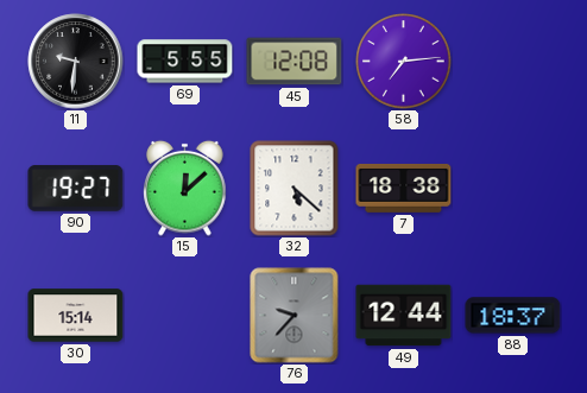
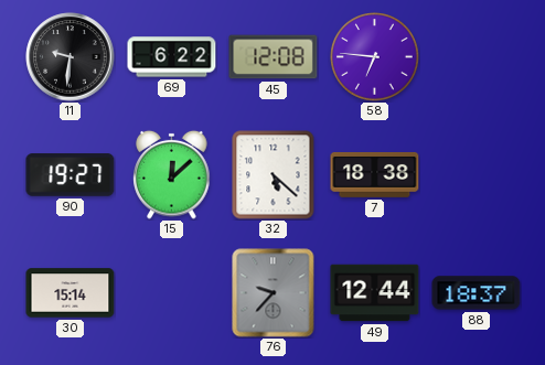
69: 5:55 -> 6:22
58: 7:14 -> 6:46
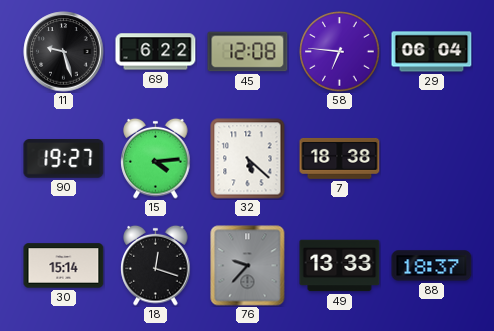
11: 9:31 -> 9:27
29: none -> 06:04
15: 12:08 -> 4:14
18: none -> 12:18
49: 12:44 -> 13:33
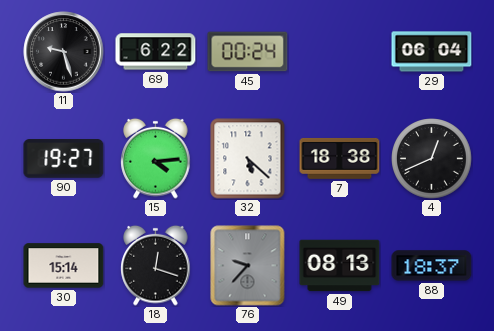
45: 12:08 -> 00:24
58: 6:46 -> none
4: none -> 12:41
49: 13:33 -> 08:13
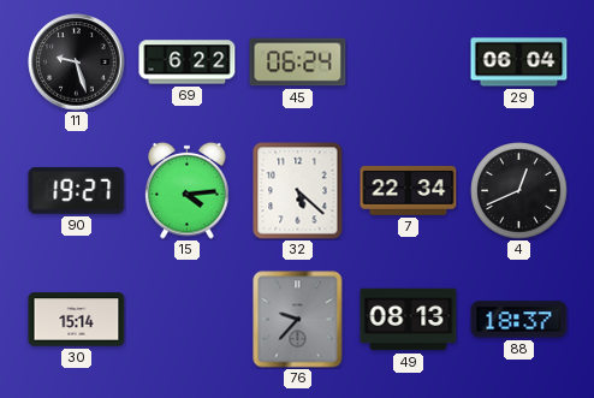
45: 00:24 -> 06:24
7: 18:38 -> 22:34
18: 12:18 -> none
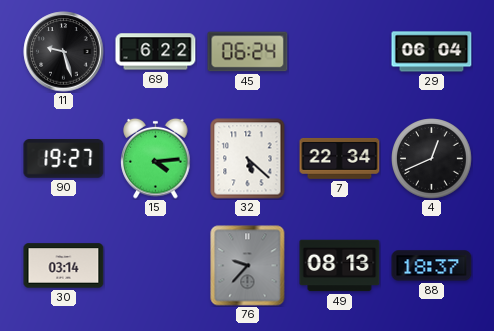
30: 15:14 -> 03:14
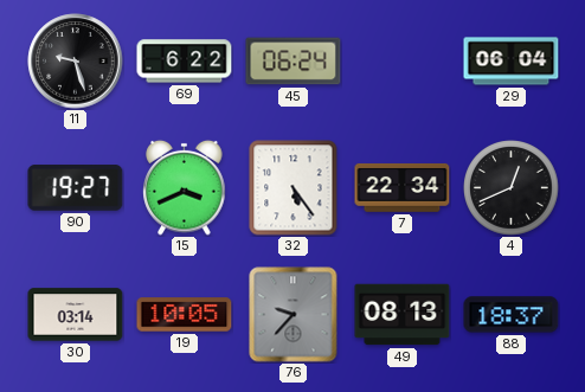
15: 4:14 -> 3:41
32: 5:22 -> 5:24
19: none -> 10:05
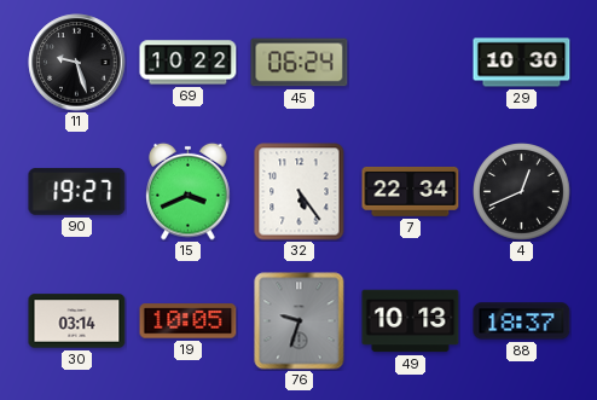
69: 6:22 -> 10:22
29: 06:04 -> 10:30
76: 9:37 -> 9:33
49: 08:13 -> 10:13
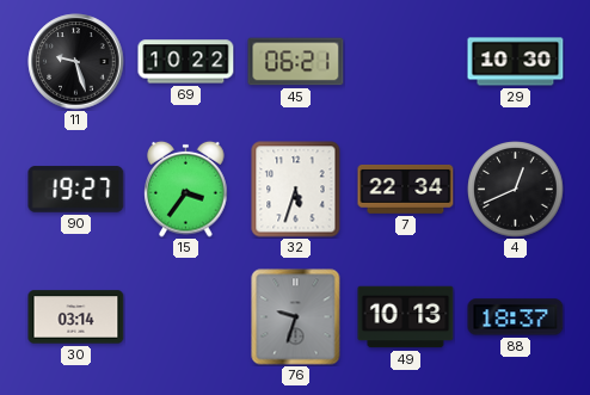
45: 06:24 -> 06:21
15: 3:41 -> 3:36
32: 5:24 -> 5:33
19: 10:05 -> none
